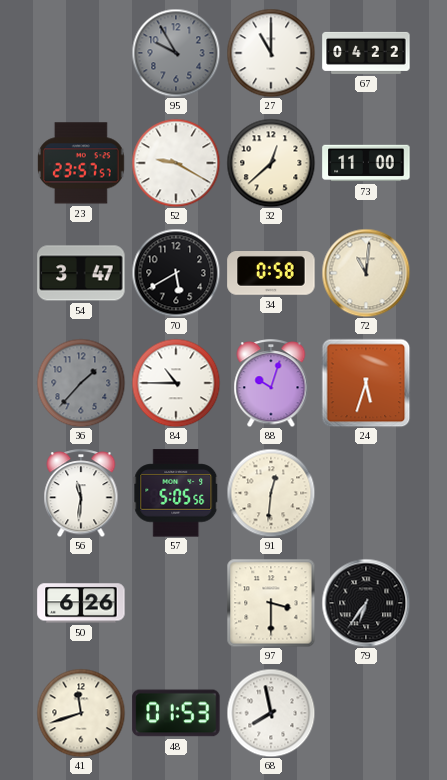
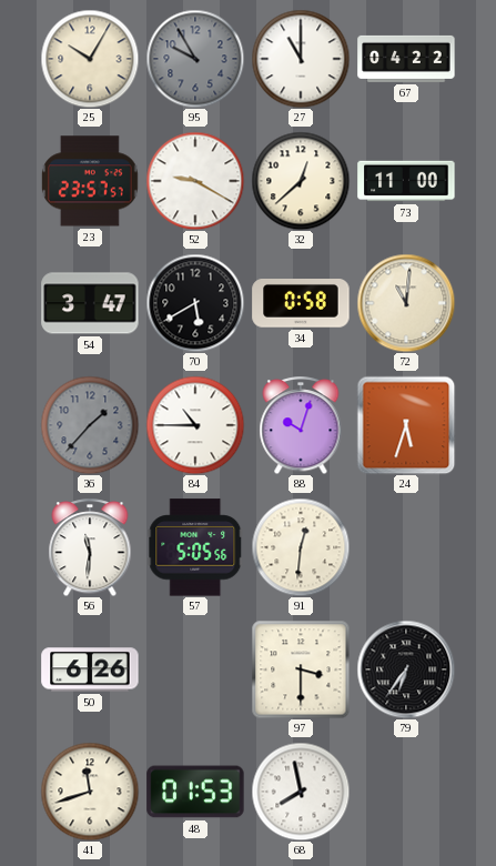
25: none -> 10:05
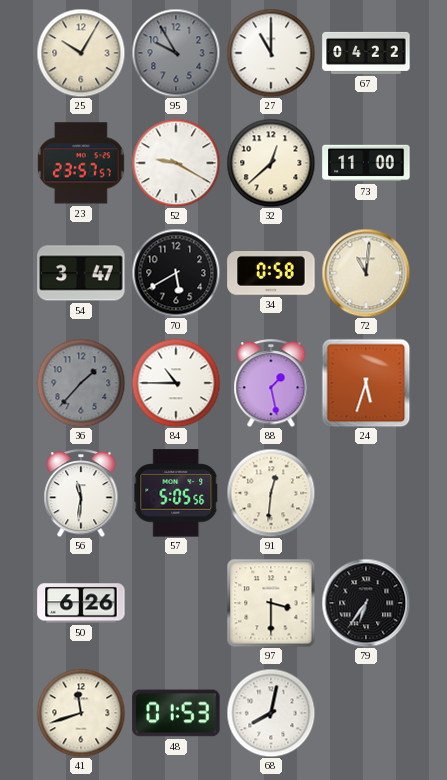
88: 10:03 -> 1:28
68: 7:58 -> 8:02
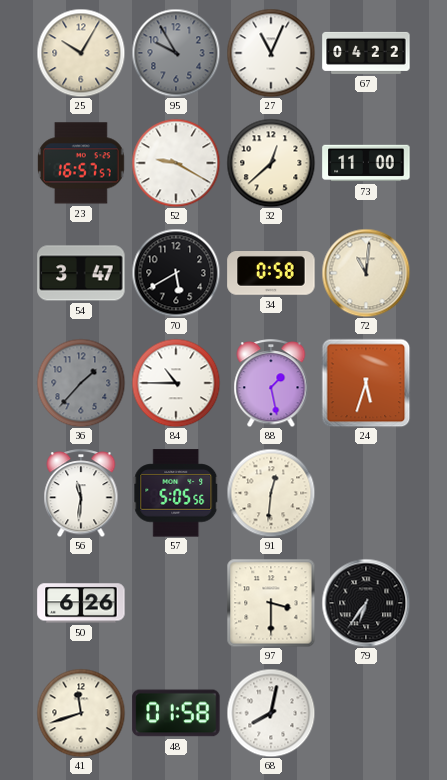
27: 11:00 -> 11:04
23: 23:57 -> 16:57
48: 01:53 -> 01:58
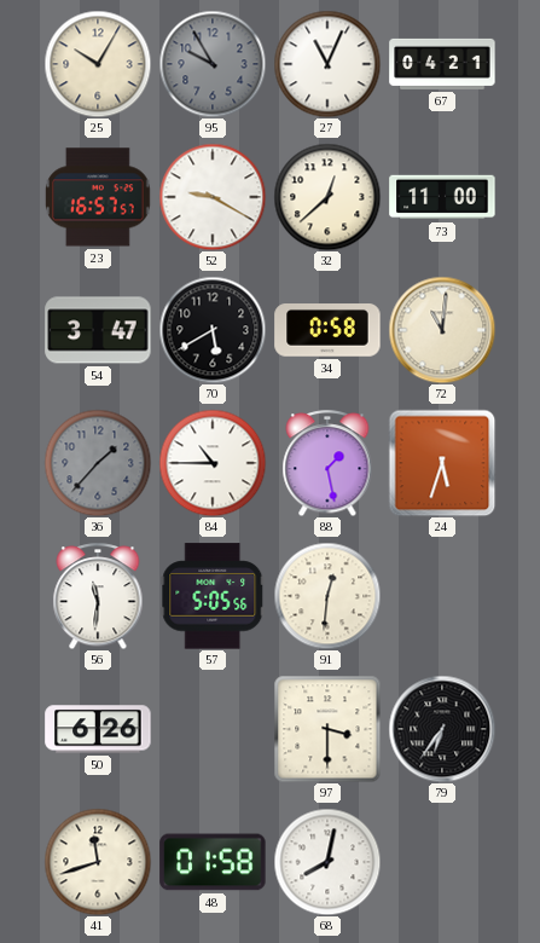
67: 04:22 -> 04:21
